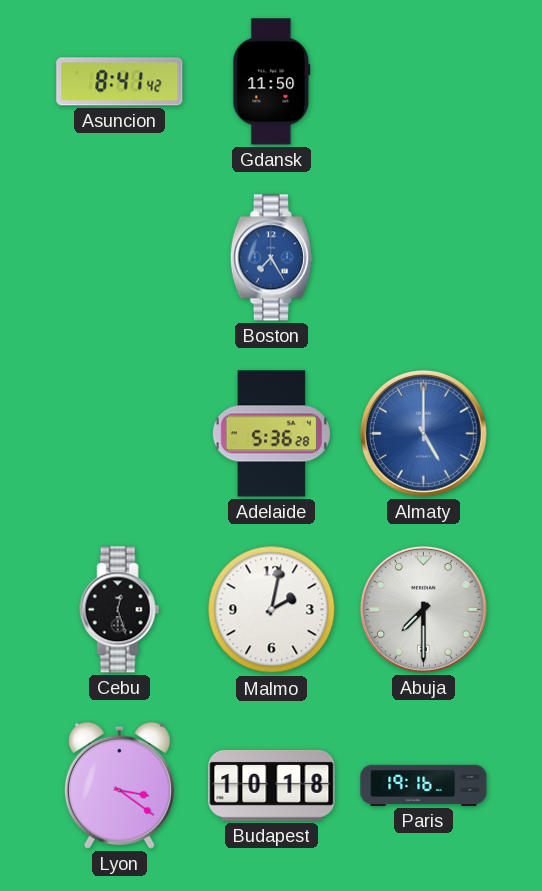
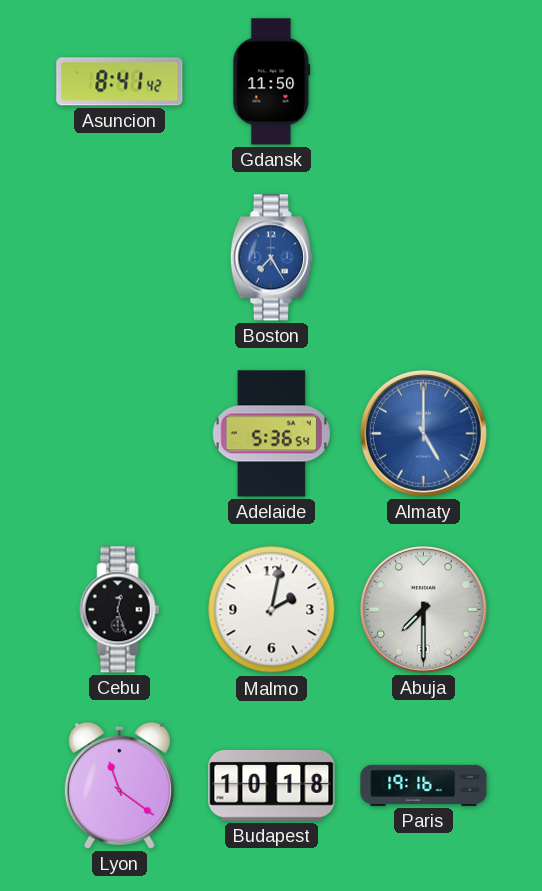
Adelaide: 5:36:28 -> 5:36:54
Lyon: 3:21 -> 11:21
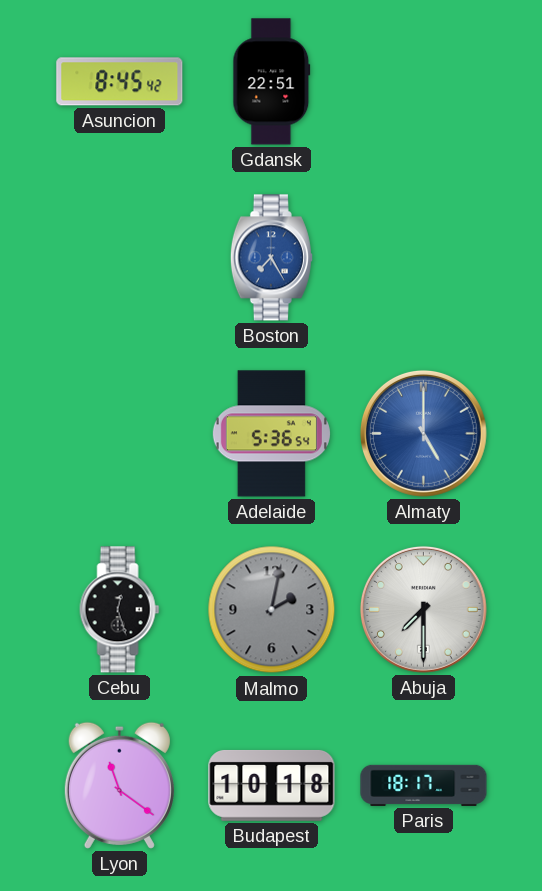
Asuncion: 8:41 -> 8:45
Gdansk: 11:50 -> 22:51
Malmo dial: white -> grey
Paris: 19:16 -> 18:17
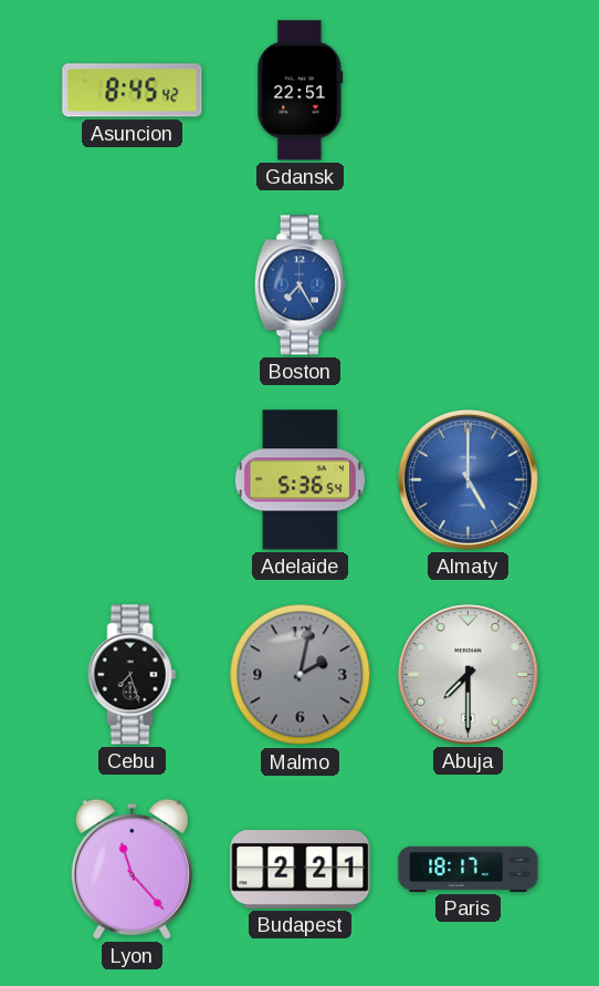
Cebu: 12:27 -> 7:27
Lyon: 11:21 -> 11:23
Budapest: 10:18 -> 2:21
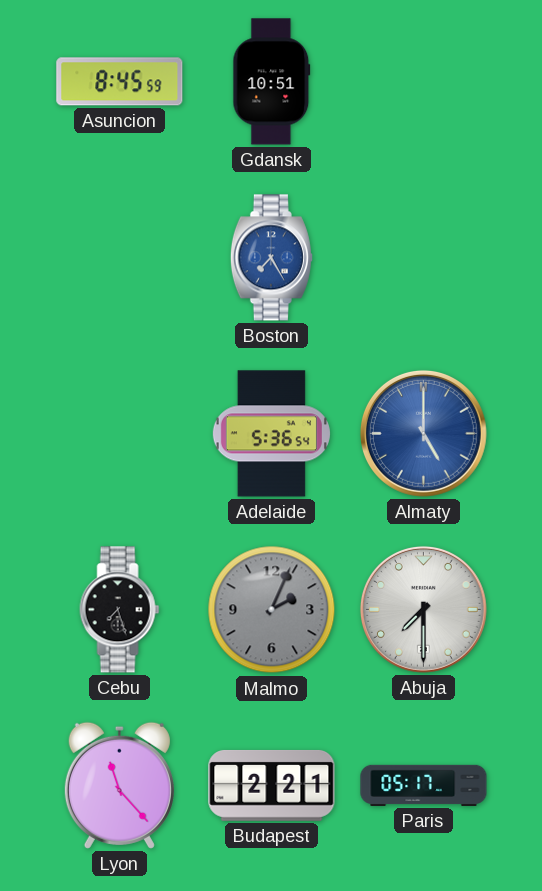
Asuncion: 8:45:42 -> 8:45:59
Gdansk: 22:51 -> 10:51
Malmo: 2:02 -> 2:04
Paris: 18:17 -> 05:17
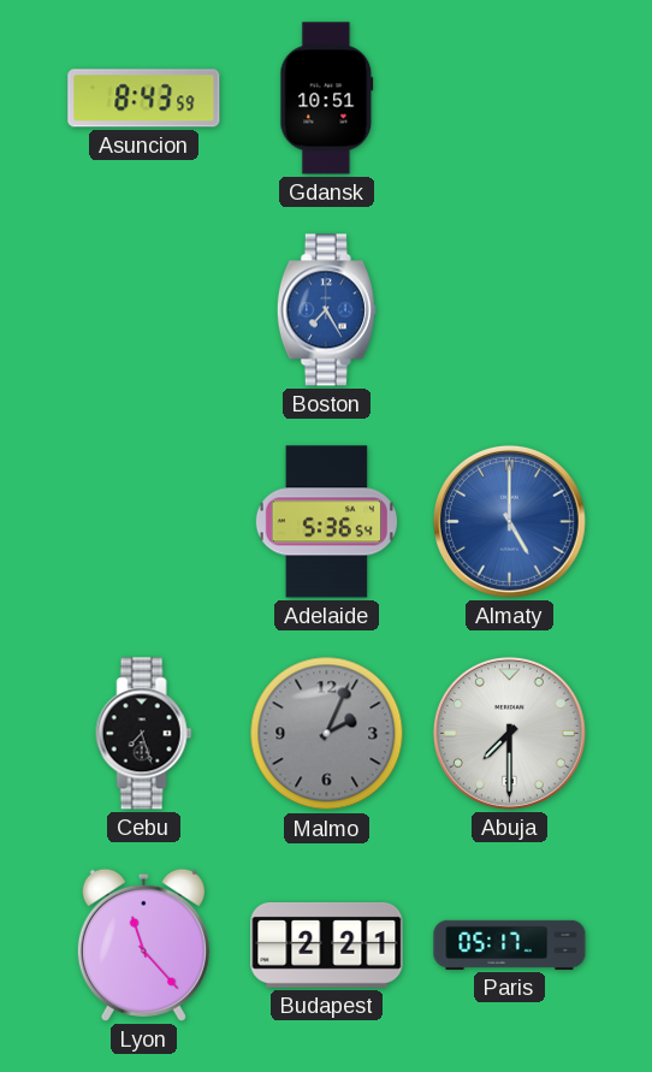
Asuncion: 8:45 -> 8:43
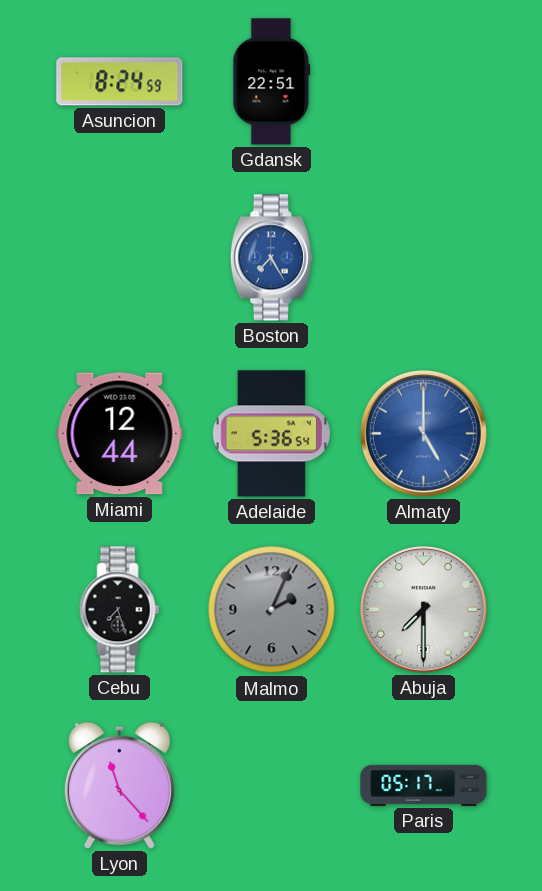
Asuncion: 8:43 -> 8:24
Gdansk: 10:51 -> 22:51
Miami: none -> 12:44
Budapest: 2:21 -> none
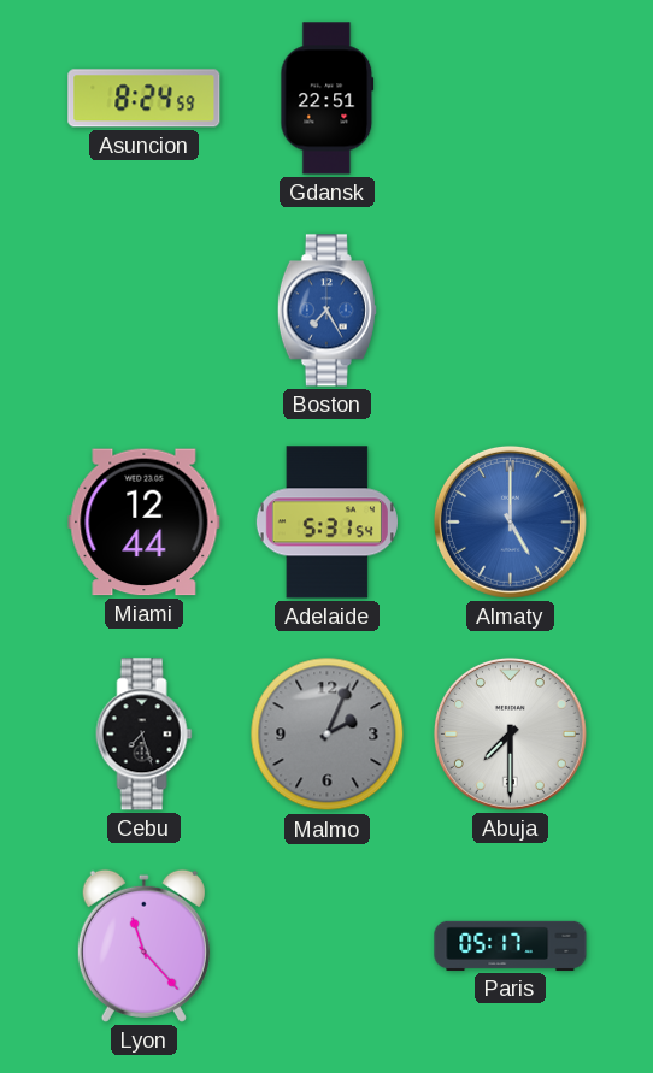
Adelaide: 5:36 -> 5:31
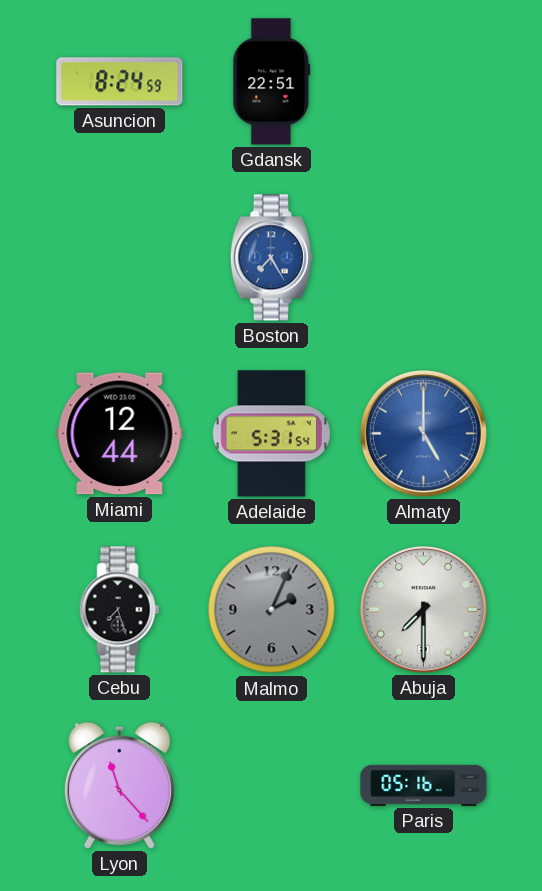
Paris: 05:17 -> 05:16
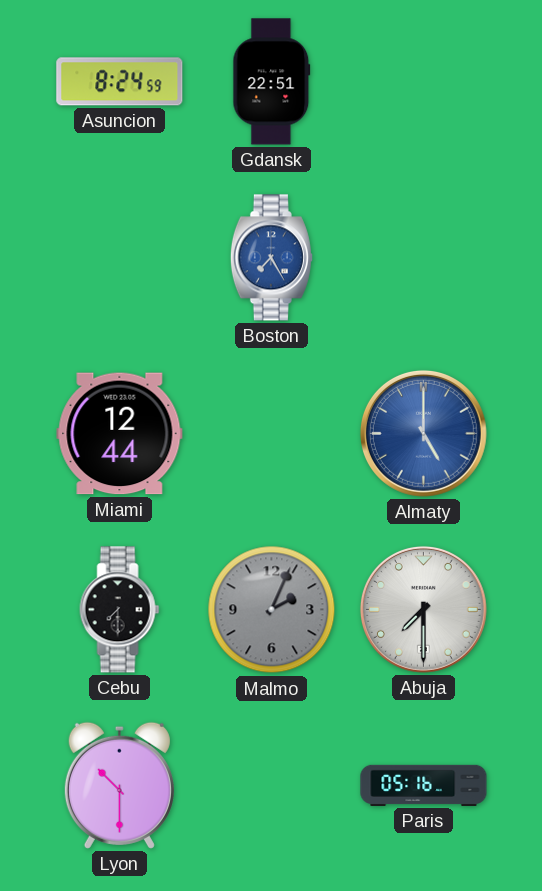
Adelaide: 5:31 -> none
Cebu: 7:27 -> 7:30
Lyon: 11:23 -> 10:30
